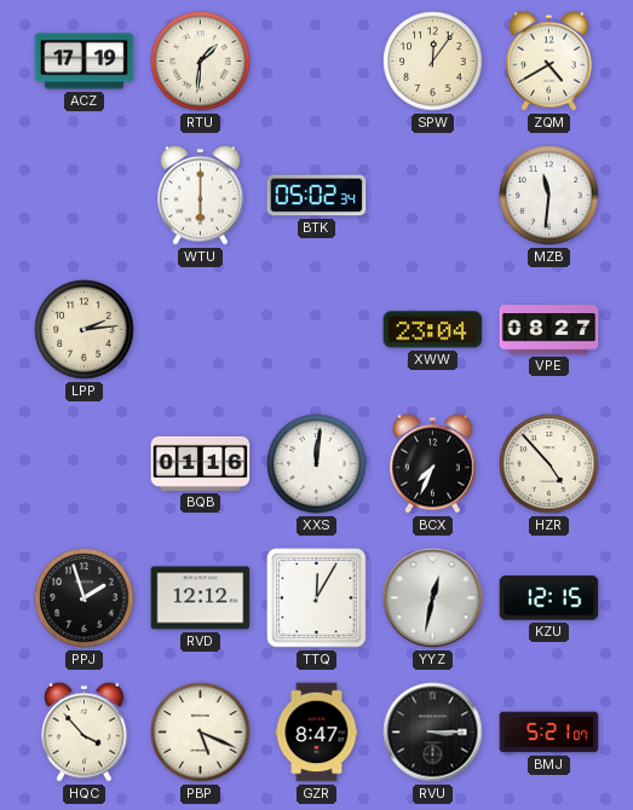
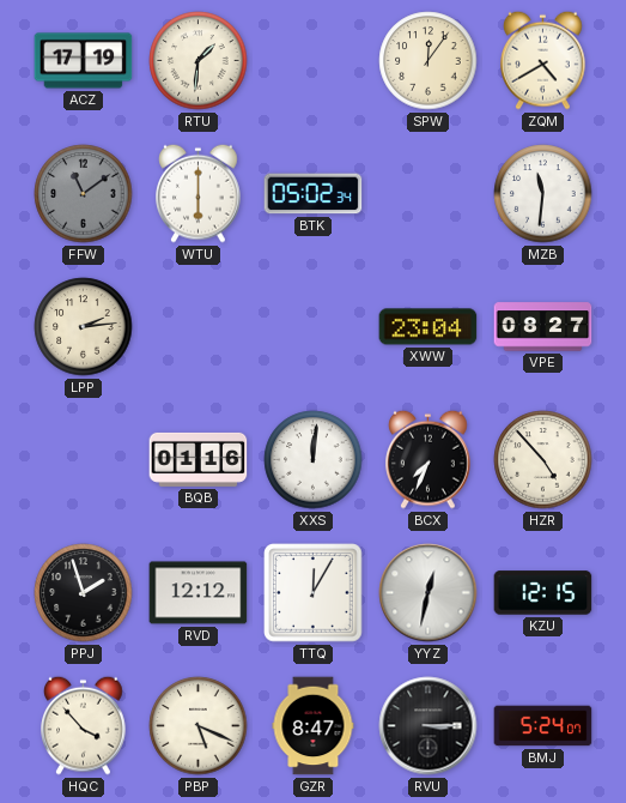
FFW: none -> 11:09
BMJ: 5:21 -> 5:24
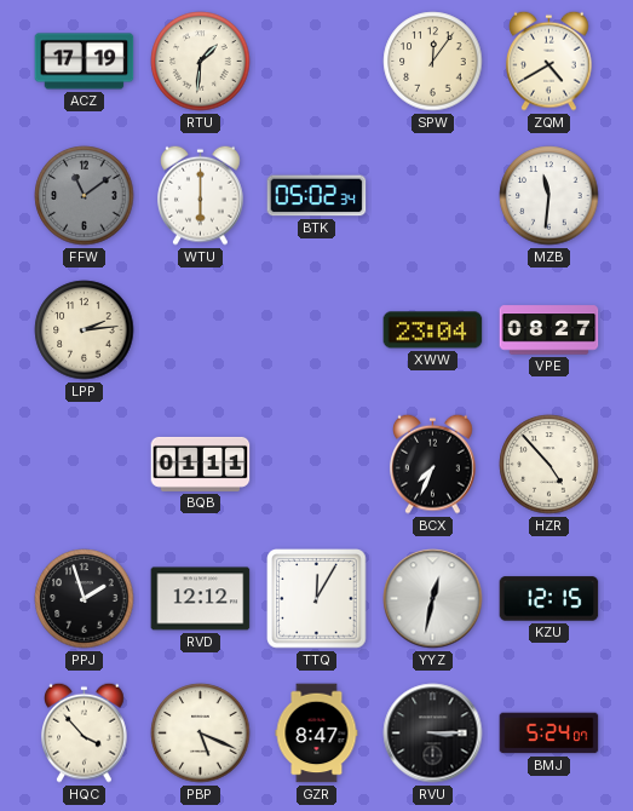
BQB: 01:16 -> 01:11
XXS: 12:01 -> none
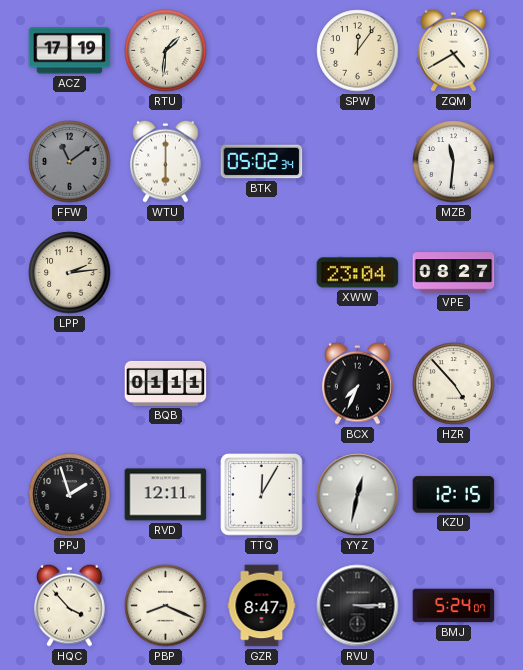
RVD: 12:12 -> 12:11
PBP: 5:19 -> 8:19
